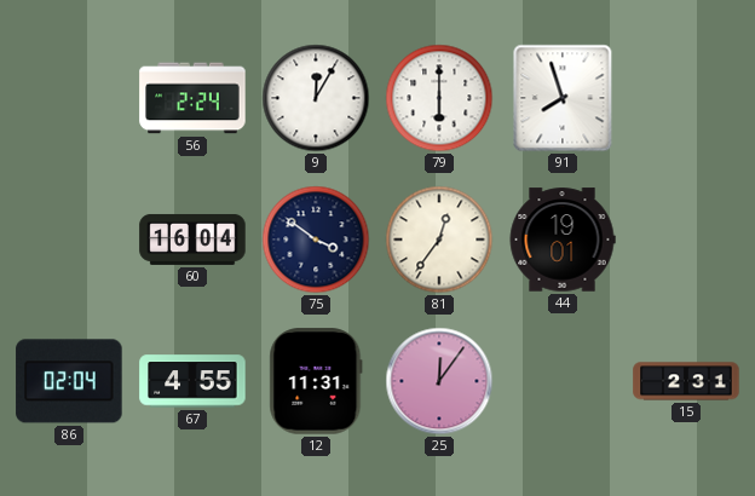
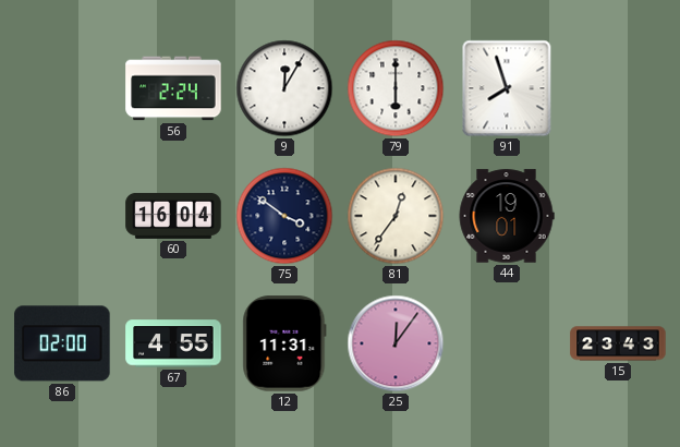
86: 02:04 -> 02:00
15: 2:31 -> 23:43
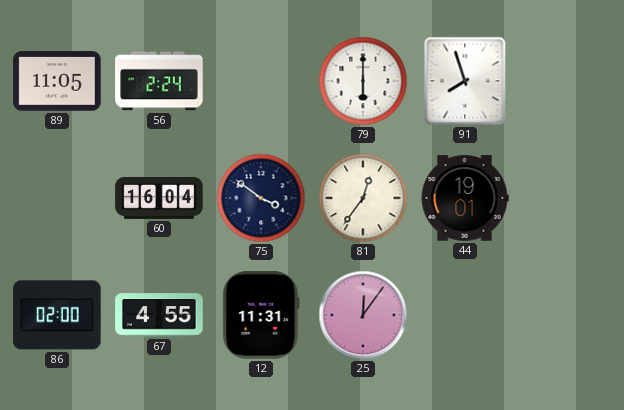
89: none -> 11:05
9: 12:05 -> none
15: 23:43 -> none
